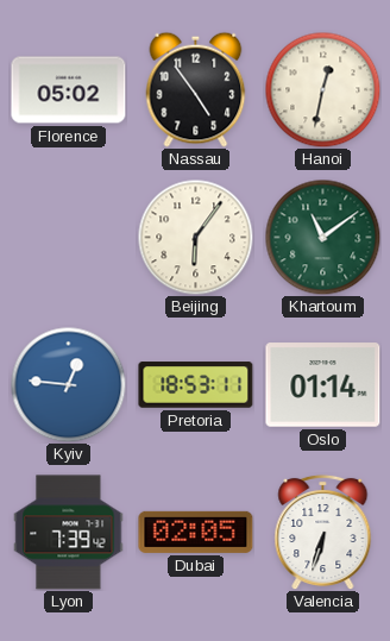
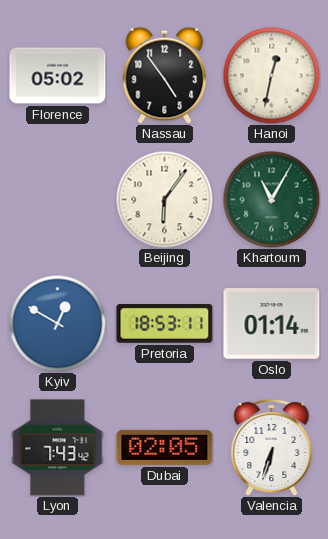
Khartoum: 11:09 -> 11:05
Kyiv: 12:46 -> 12:50
Lyon: 7:39 -> 7:43
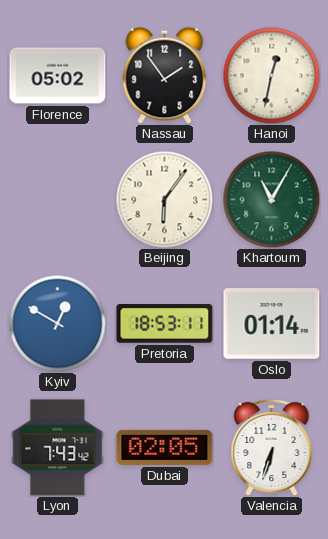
Nassau: 4:54 -> 1:54
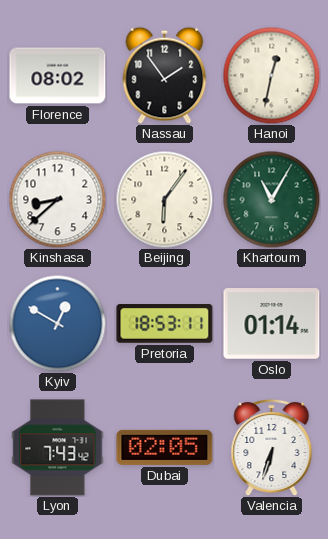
Florence: 05:02 -> 08:02
Kinshasa: none -> 8:38
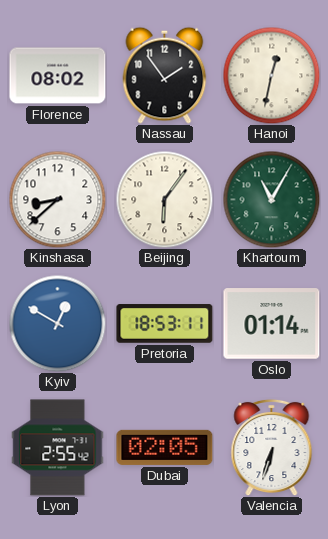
Lyon: 7:43 -> 2:55
